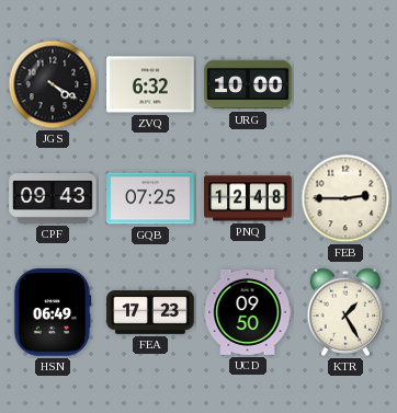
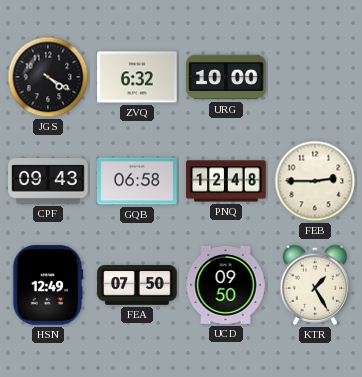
GQB: 07:25 -> 06:58
HSN: 06:49 -> 12:49
FEA: 17:23 -> 07:50
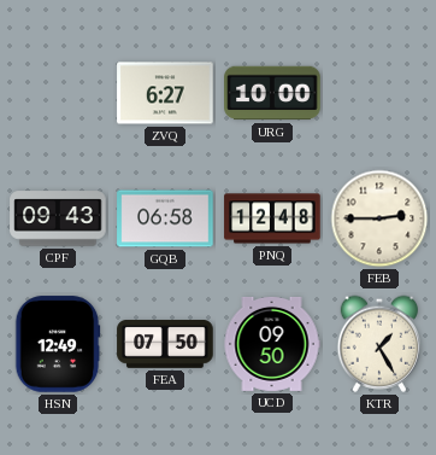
JGS: 4:20 -> none
ZVQ: 6:32 -> 6:27
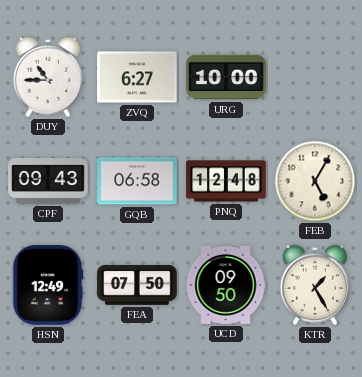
DUY: none -> 10:45
FEB: 2:45 -> 5:05
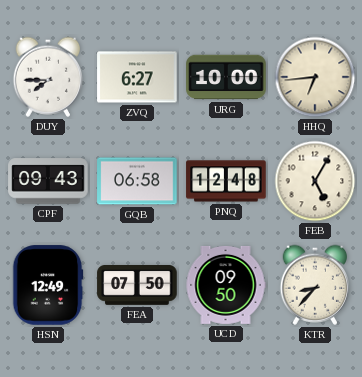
DUY: 10:45 -> 7:45
HHQ: none -> 6:44
KTR: 1:25 -> 8:37
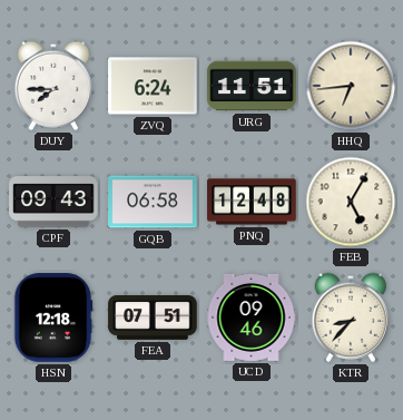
ZVQ: 6:27 -> 6:24
URG: 10:00 -> 11:51
HSN: 12:49 -> 12:18
FEA: 07:50 -> 07:51
UCD: 09:50 -> 09:46
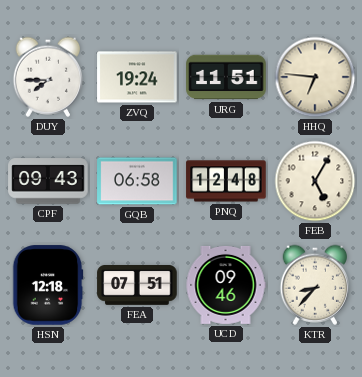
ZVQ: 6:24 -> 19:24
HHQ: 6:44 -> 6:46
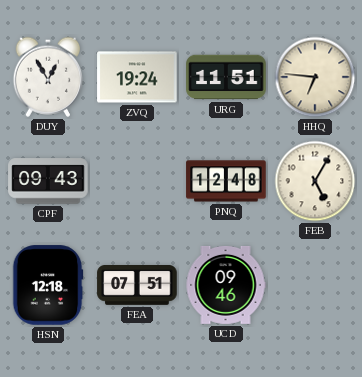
DUY: 7:45 -> 12:55
GQB: 06:58 -> none
KTR: 8:37 -> none
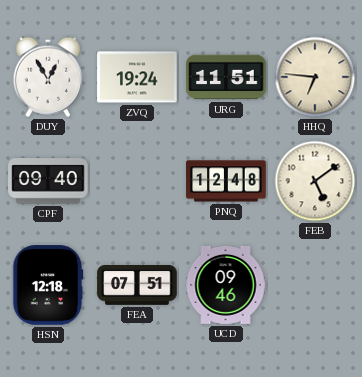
CPF: 09:43 -> 09:40
FEB: 5:05 -> 5:09
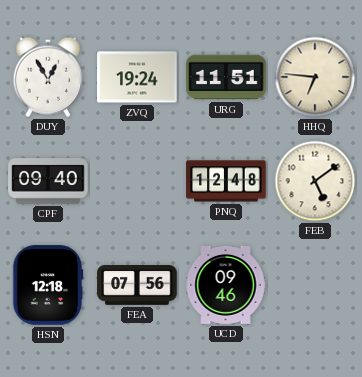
FEA: 07:51 -> 07:56
